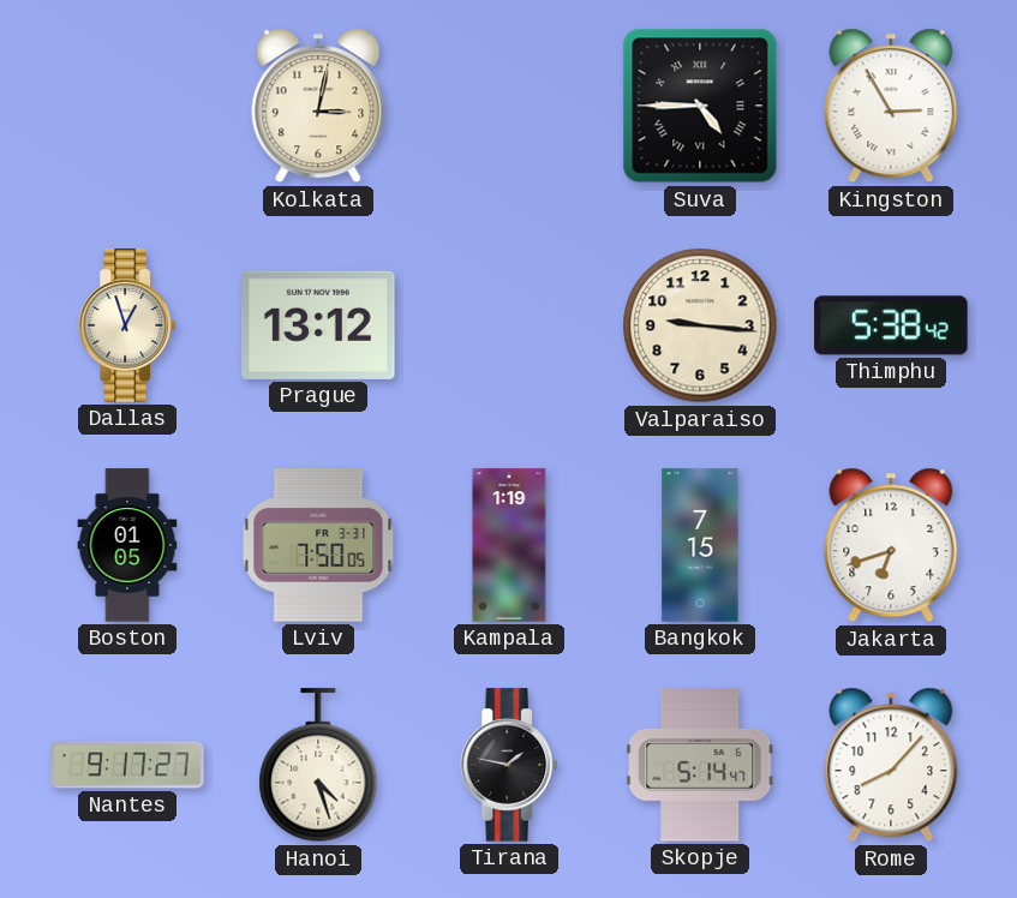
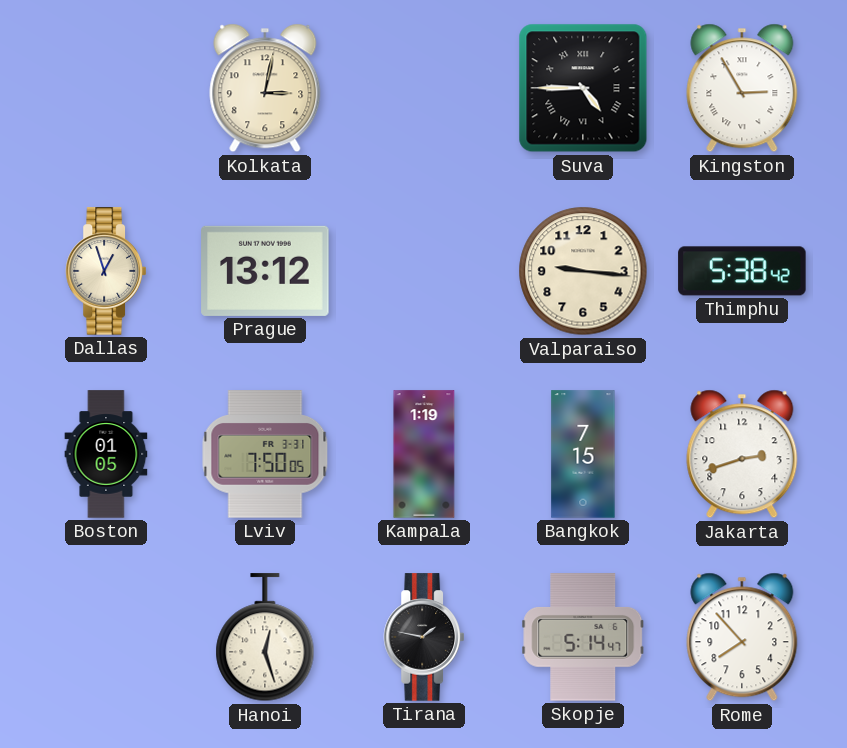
Jakarta: 6:42 -> 2:42
Nantes: 9:17 -> none
Hanoi: 4:27 -> 12:27
Rome: 8:07 -> 7:53
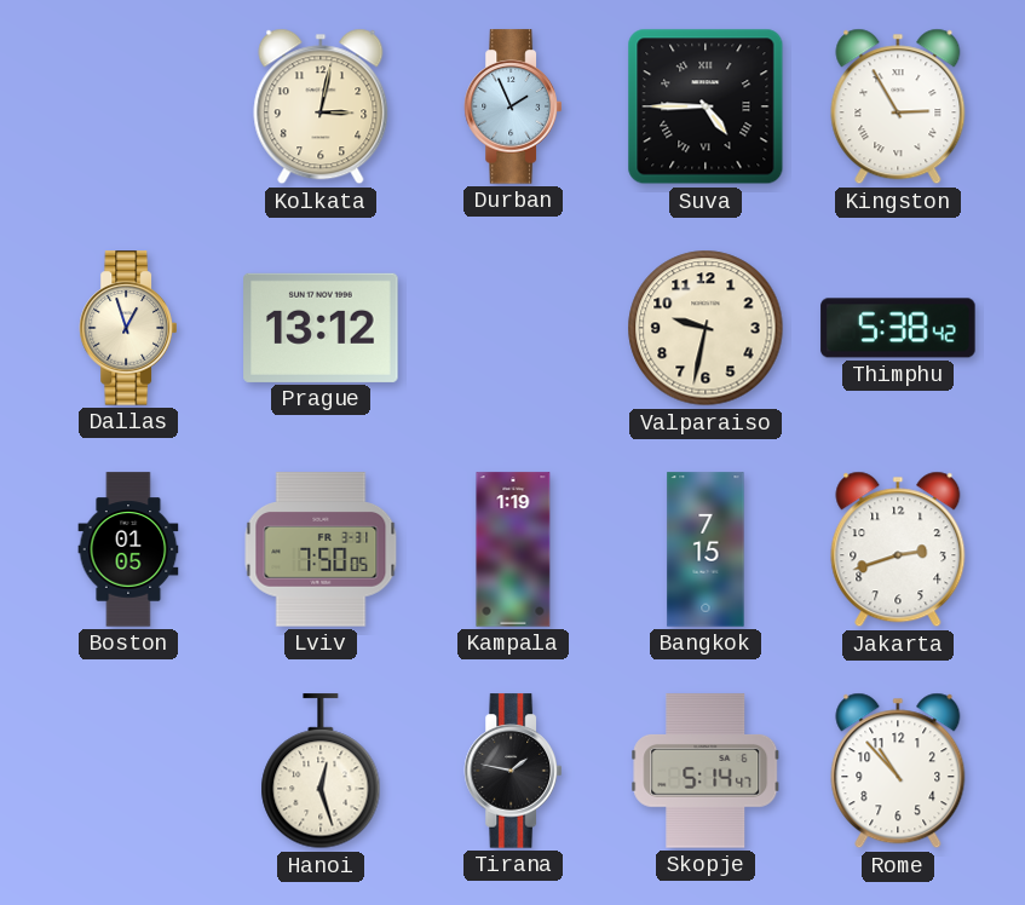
Durban: none -> 1:56
Valparaiso: 9:16 -> 9:32
Rome: 7:53 -> 10:53
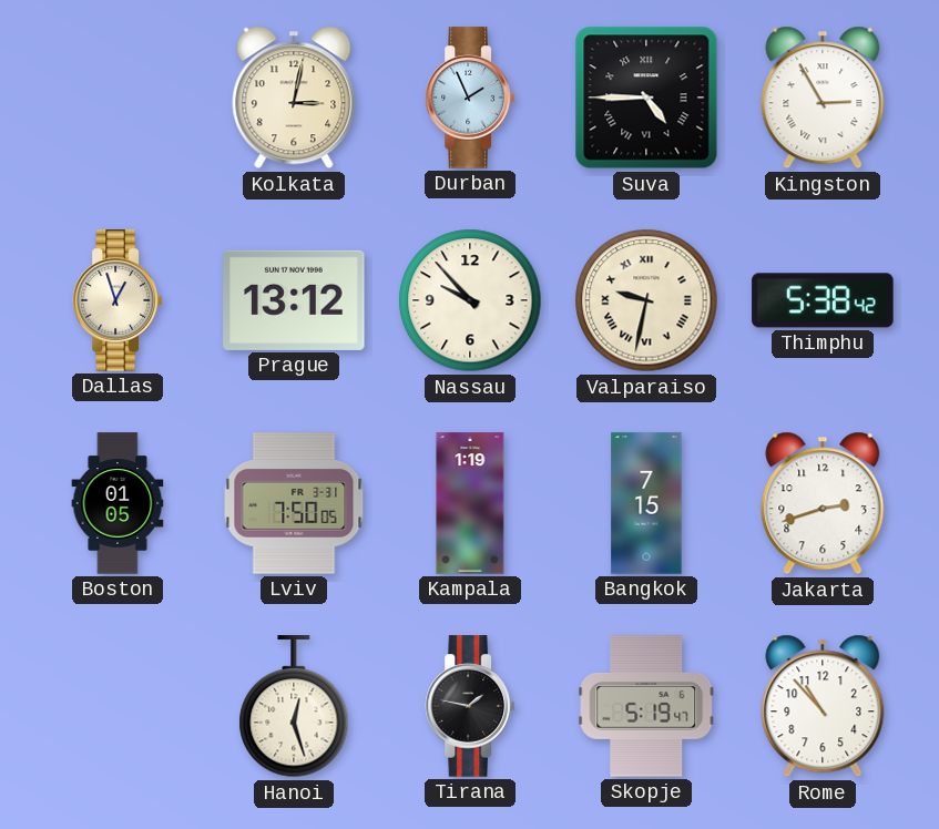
Nassau: none -> 9:53
Valparaiso numerals: Arabic -> Roman
Skopje: 5:14 -> 5:19
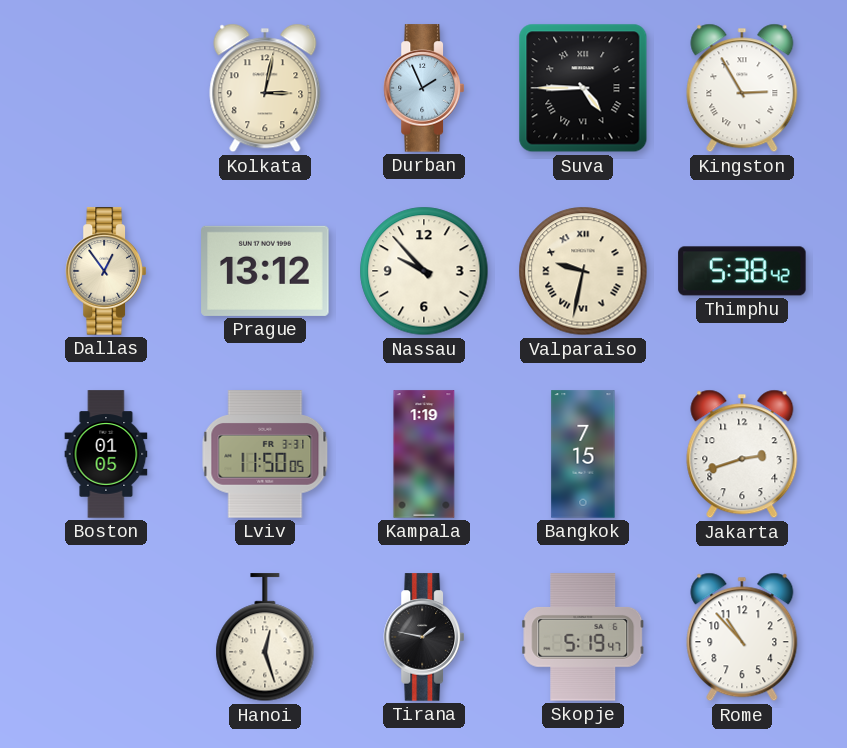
Dallas: 12:57 -> 12:54
Lviv: 7:50 -> 11:50
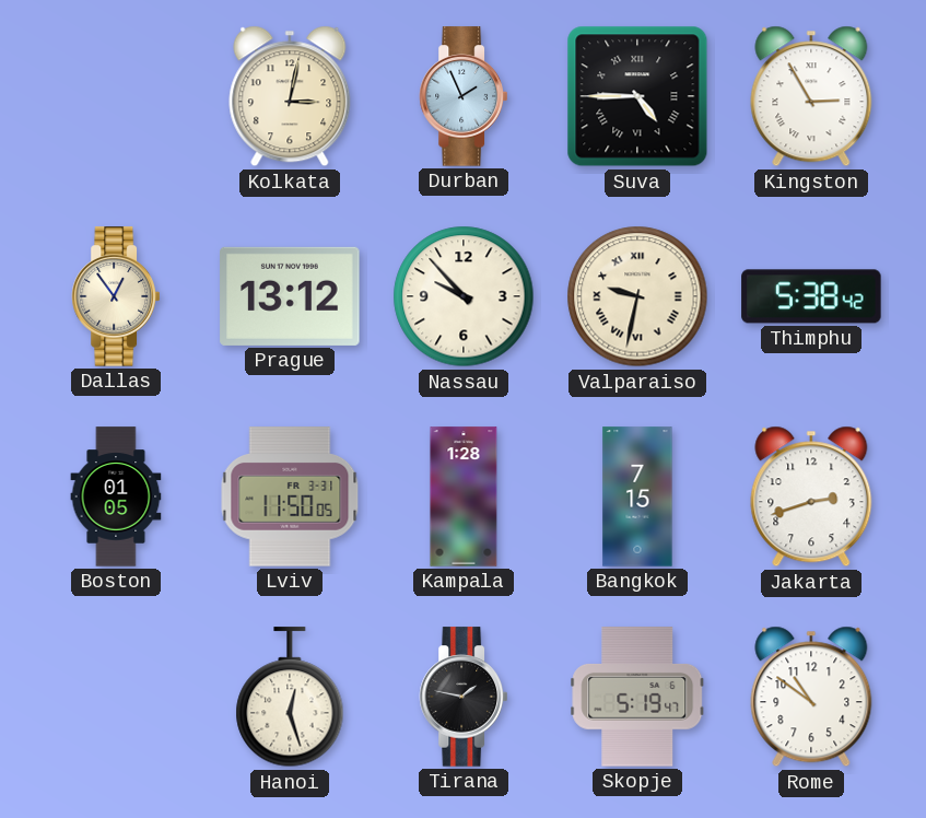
Kampala: 1:19 -> 1:28
Rome: 10:53 -> 10:51
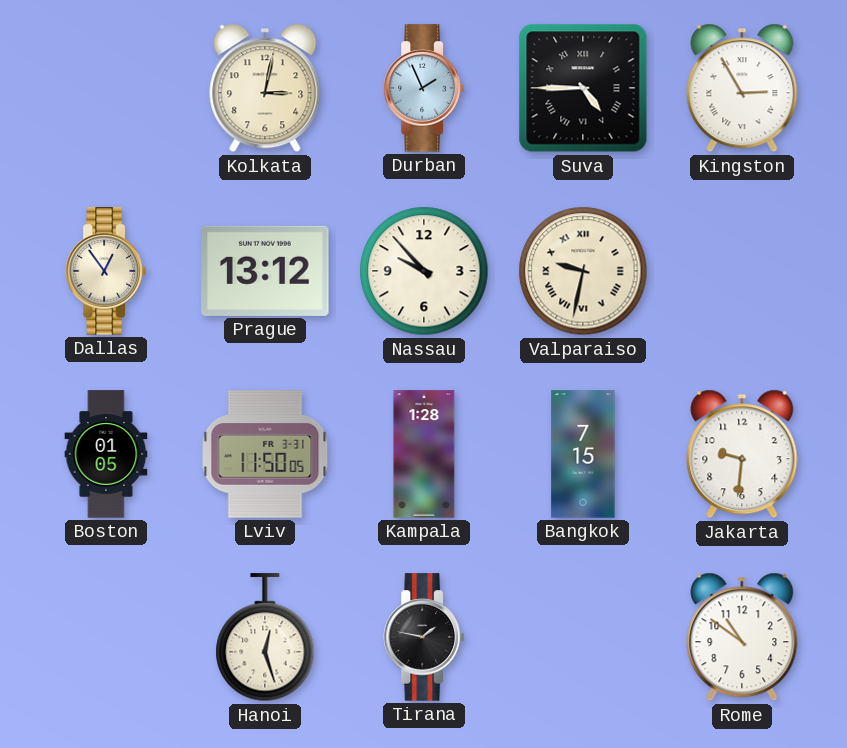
Thimphu: 5:38 -> none
Jakarta: 2:42 -> 9:31
Skopje: 5:19 -> none
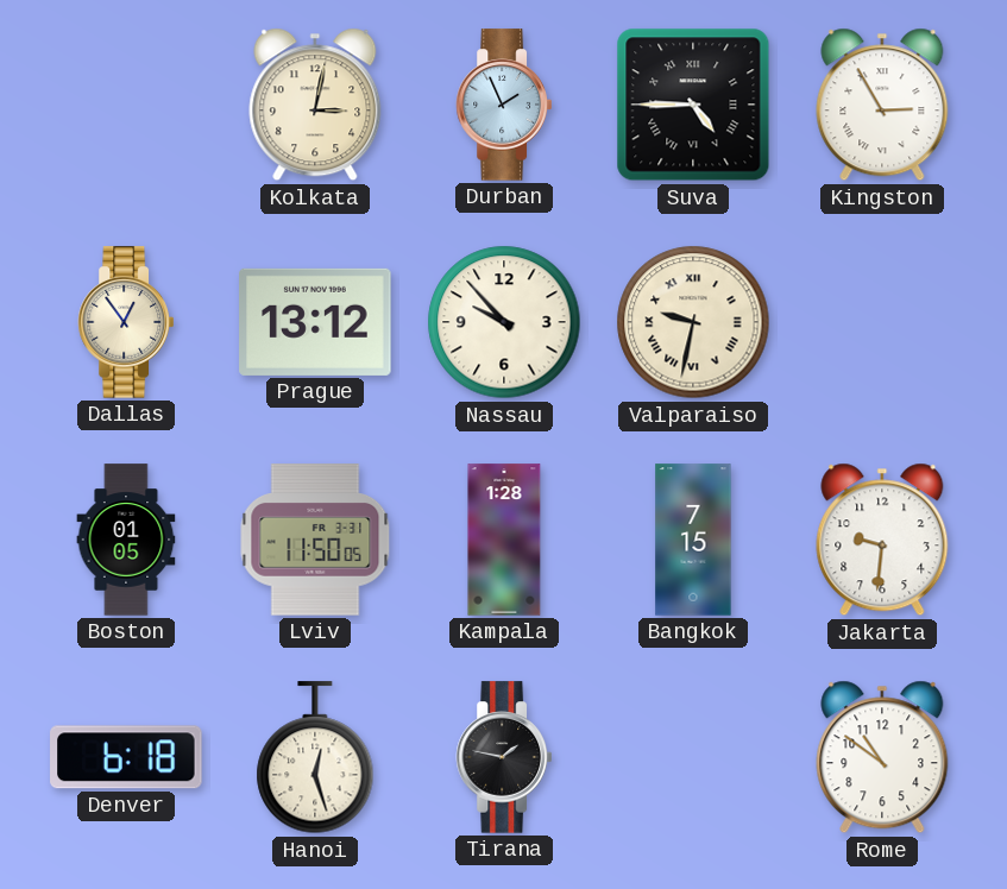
Denver: none -> 6:18
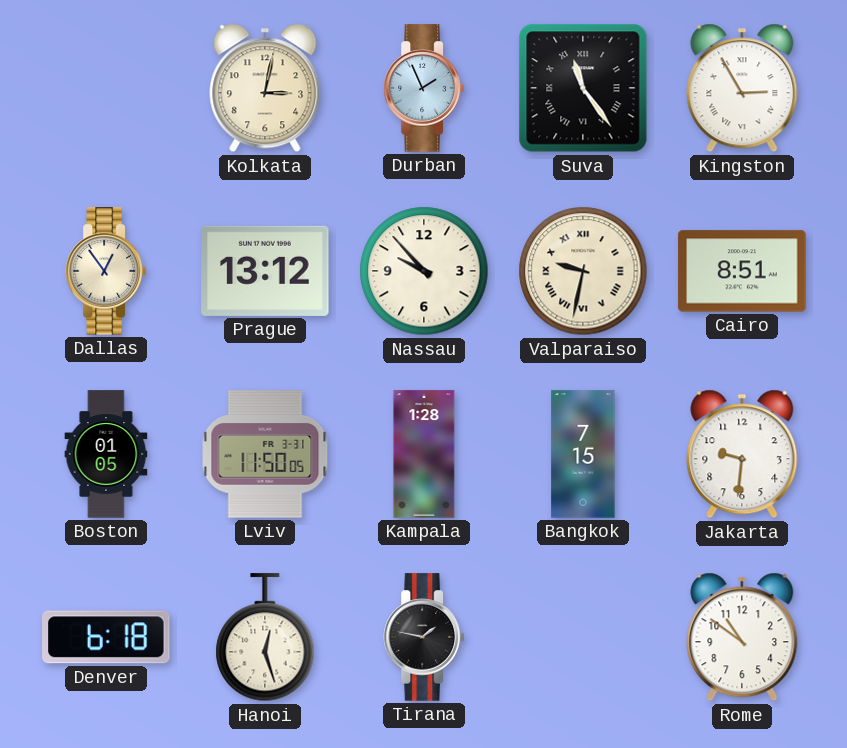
Suva: 4:45 -> 11:24
Cairo: none -> 8:51
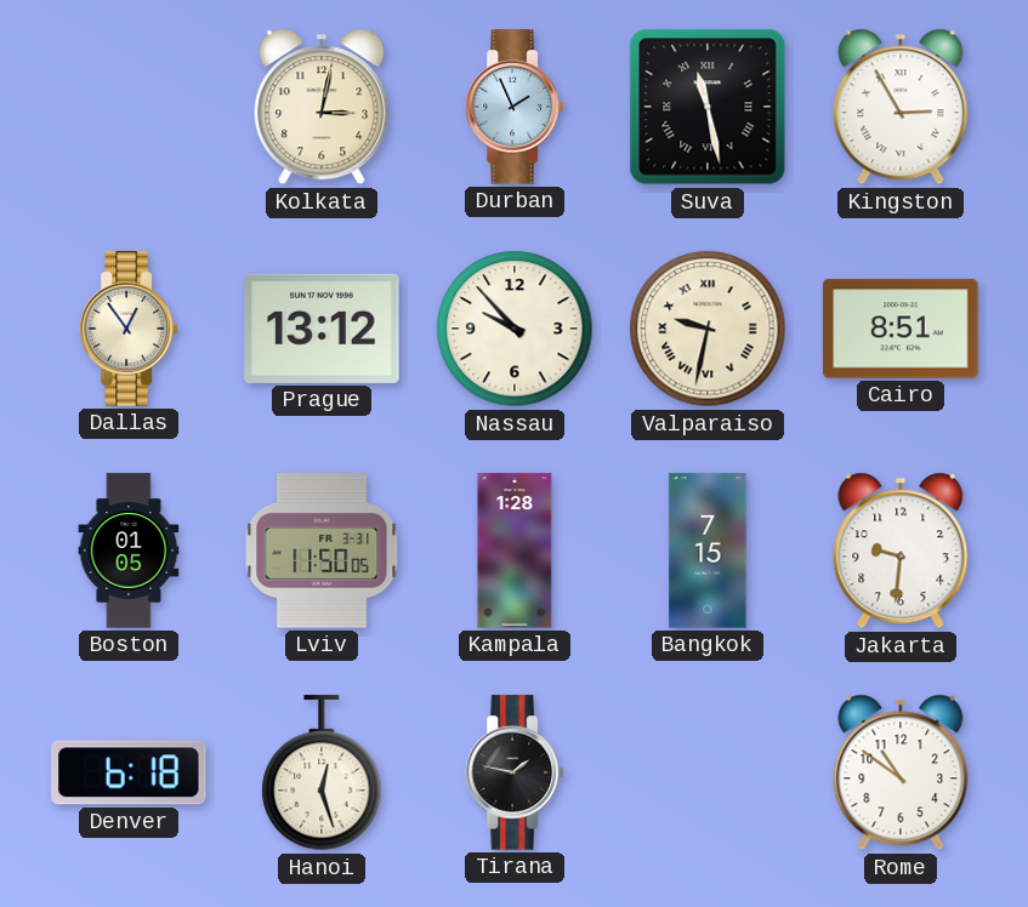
Suva: 11:24 -> 11:28
